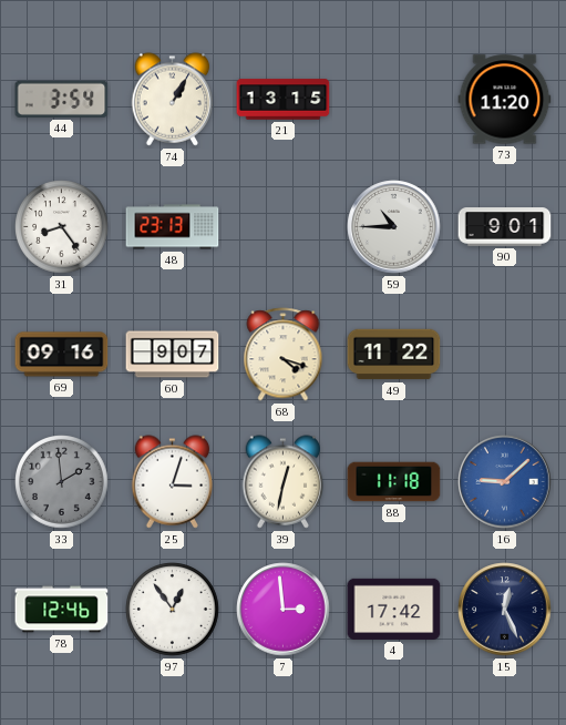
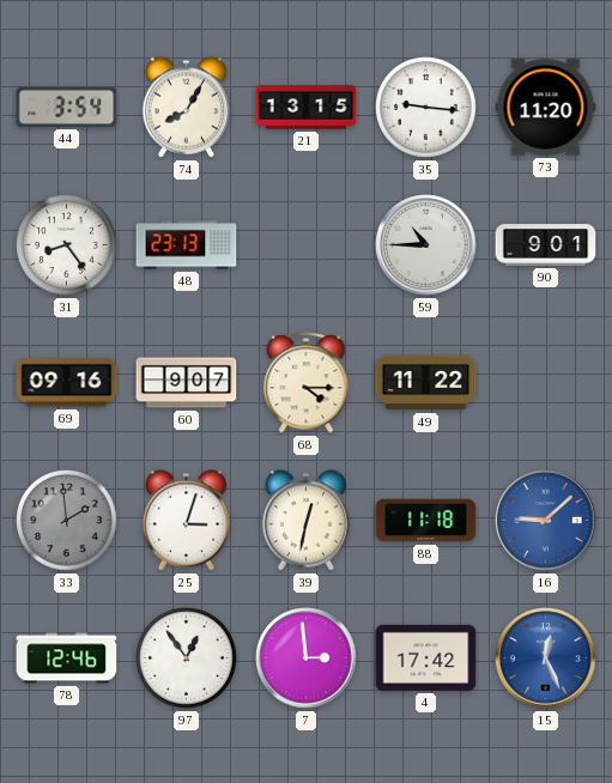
74: 1:05 -> 8:05
35: none -> 9:16
68: 4:18 -> 4:15
15 dial: navy -> blue
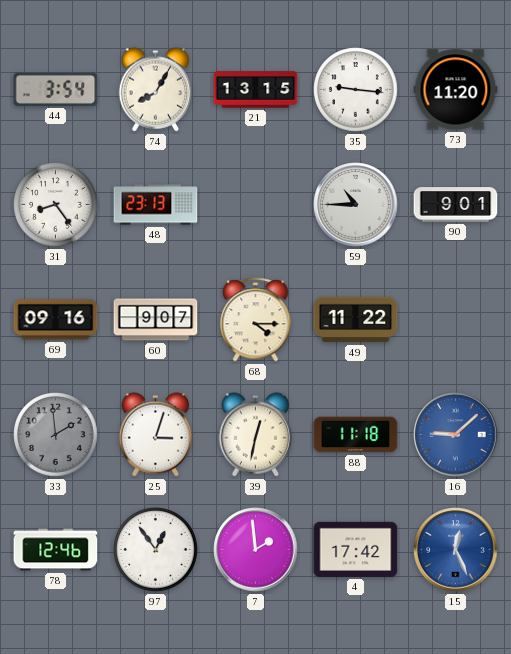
7: 2:59 -> 1:59
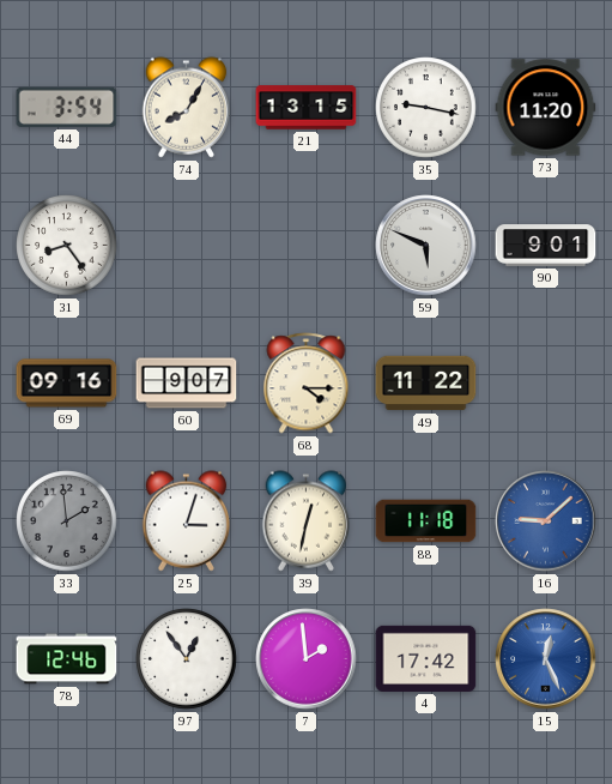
35: 9:16 -> 9:17
48: 23:13 -> none
59: 10:45 -> 5:49
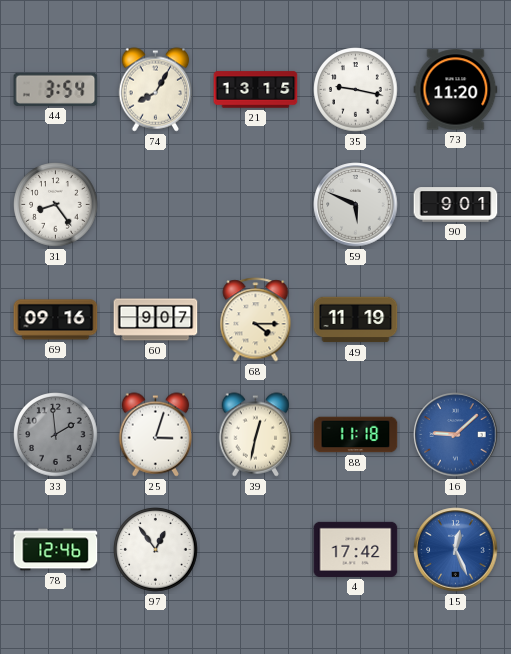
49: 11:22 -> 11:19
7: 1:59 -> none
